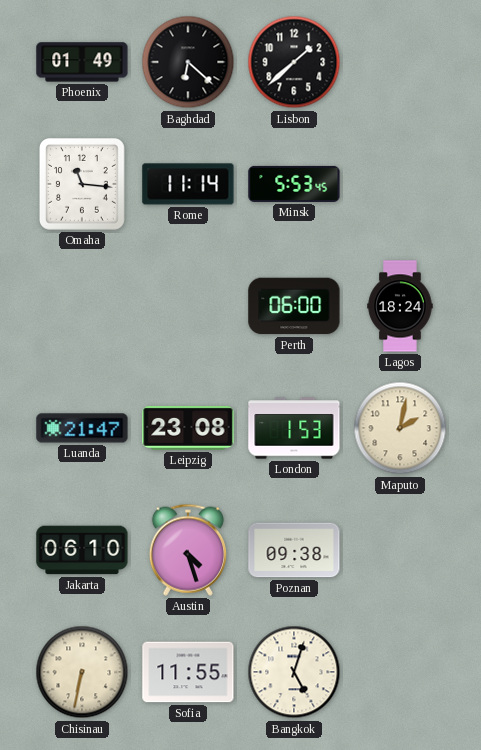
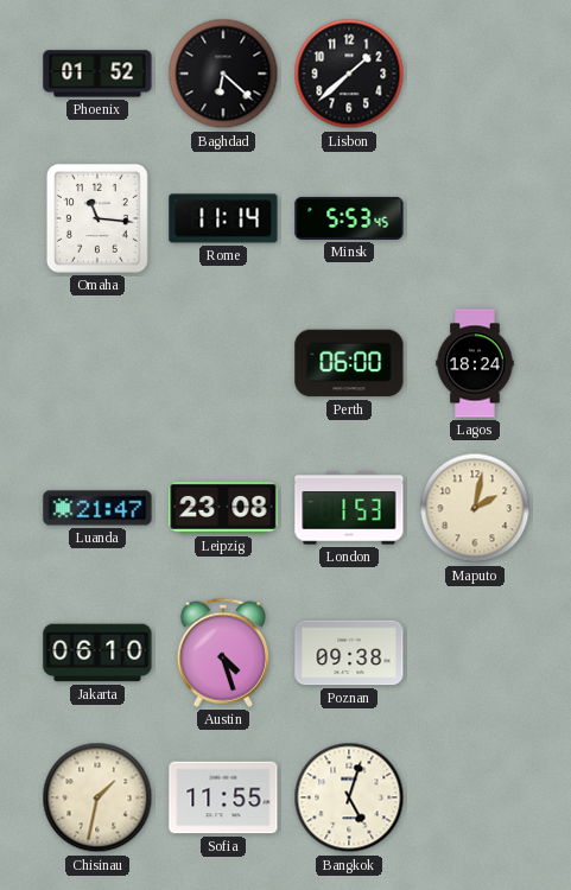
Phoenix: 01:49 -> 01:52
Chisinau: 6:32 -> 1:32
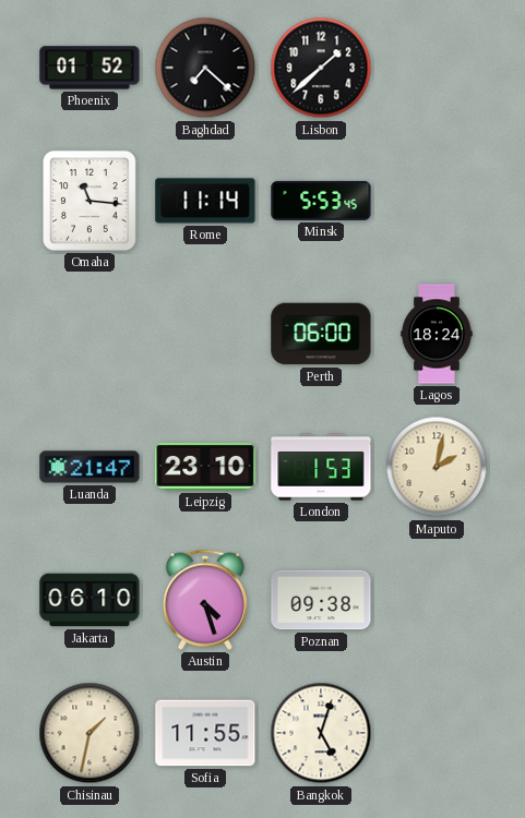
Baghdad: 6:22 -> 7:22
Leipzig: 23:08 -> 23:10
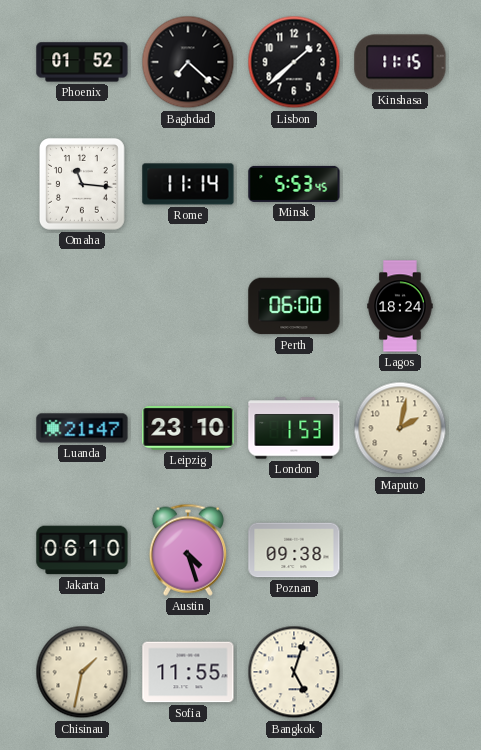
Kinshasa: none -> 11:15
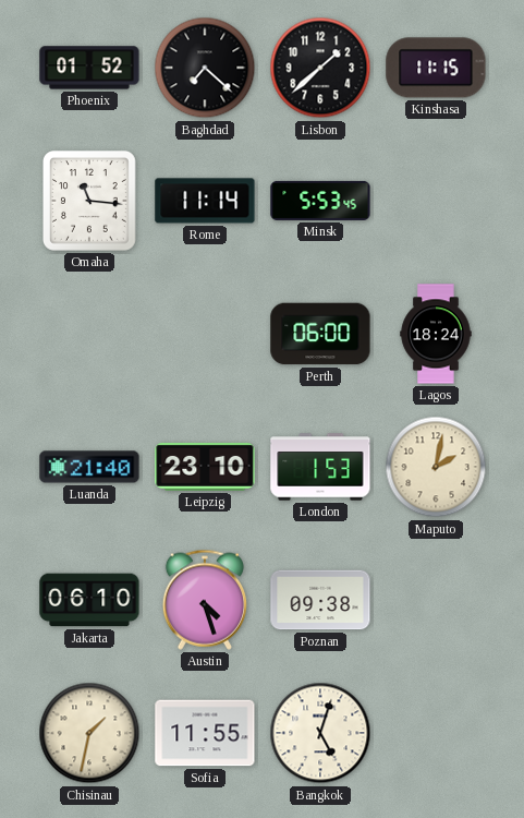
Luanda: 21:47 -> 21:40
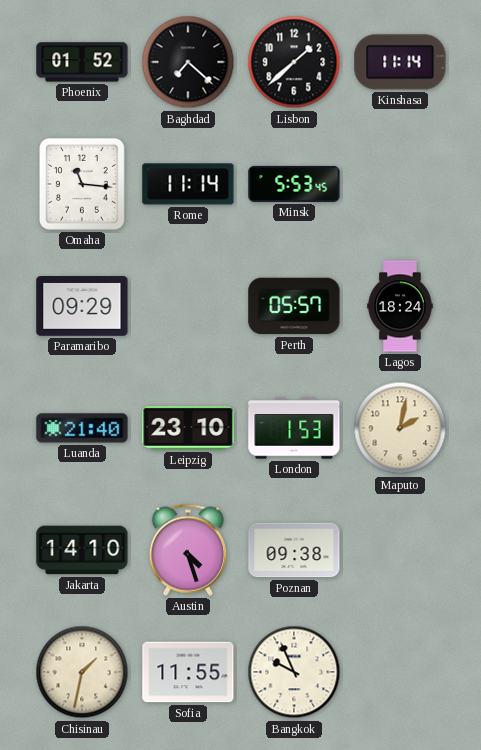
Kinshasa: 11:15 -> 11:14
Paramaribo: none -> 09:29
Perth: 06:00 -> 05:57
Jakarta: 06:10 -> 14:10
Bangkok: 5:03 -> 9:56
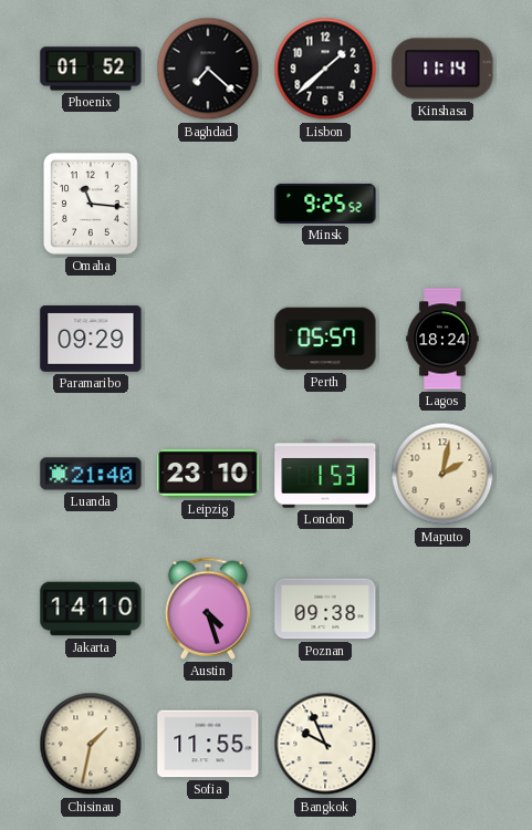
Rome: 11:14 -> none
Minsk: 5:53 -> 9:25
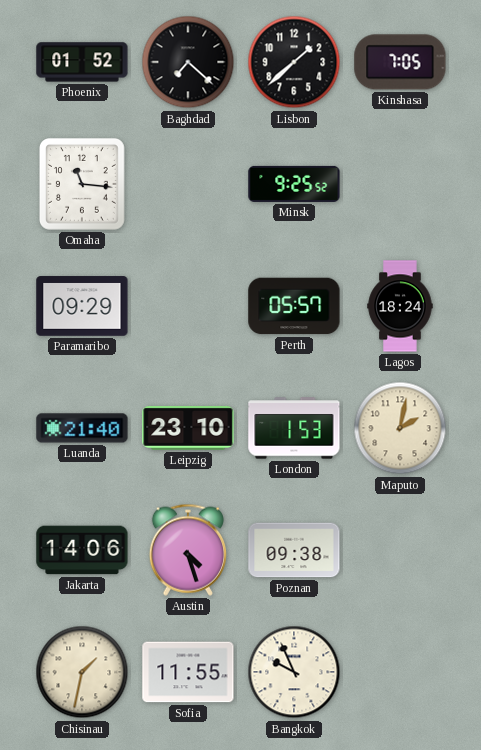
Kinshasa: 11:14 -> 7:05
Jakarta: 14:10 -> 14:06
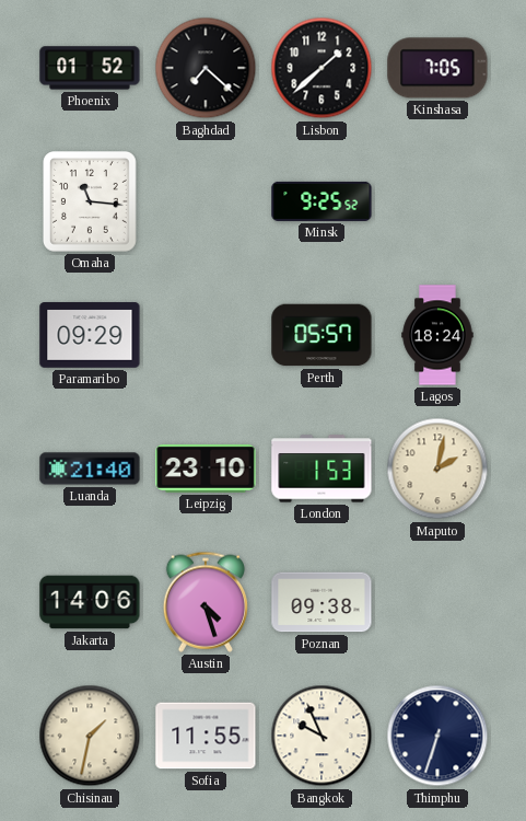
Thimphu: none -> 6:33
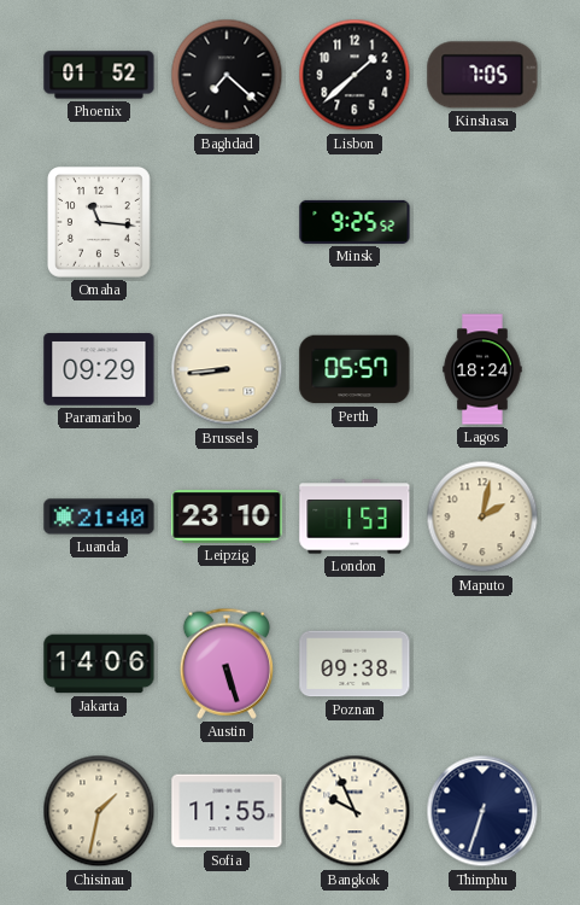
Brussels: none -> 8:44
Austin: 4:27 -> 5:27
